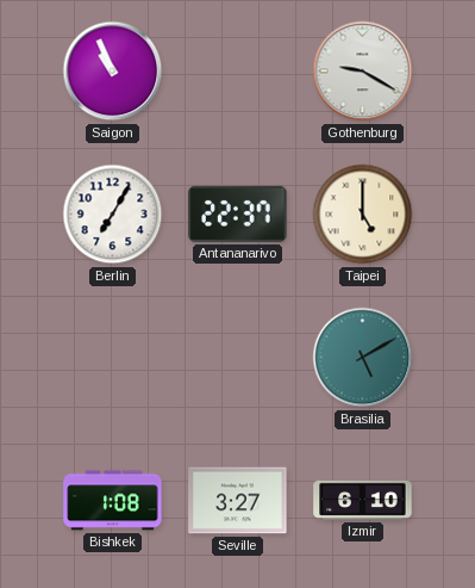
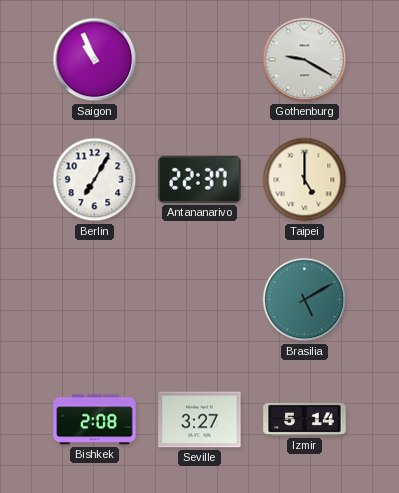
Bishkek: 1:08 -> 2:08
Izmir: 6:10 -> 5:14
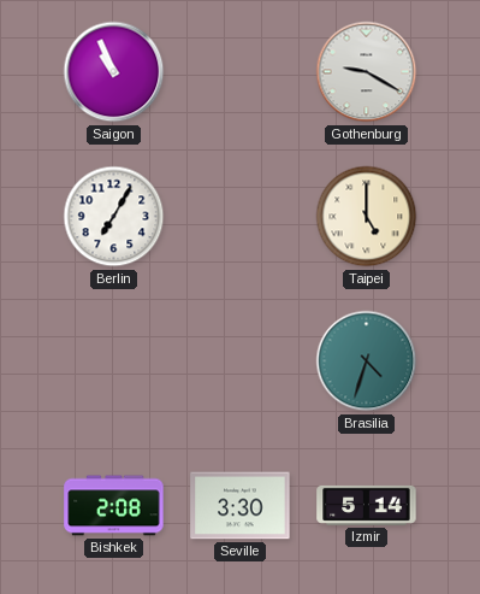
Antananarivo: 22:37 -> none
Brasilia: 5:10 -> 4:33
Seville: 3:27 -> 3:30
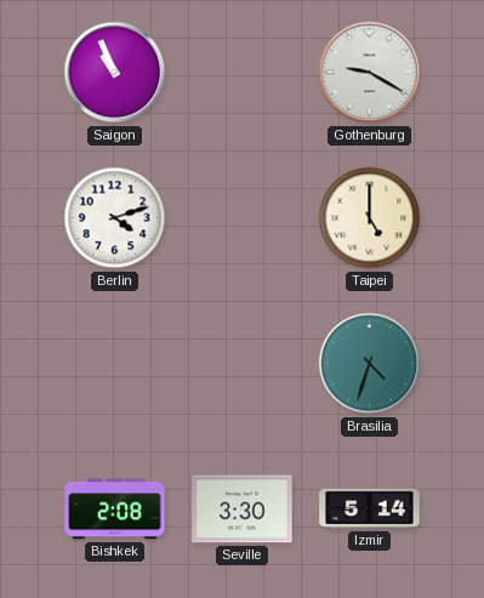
Berlin: 7:05 -> 4:12
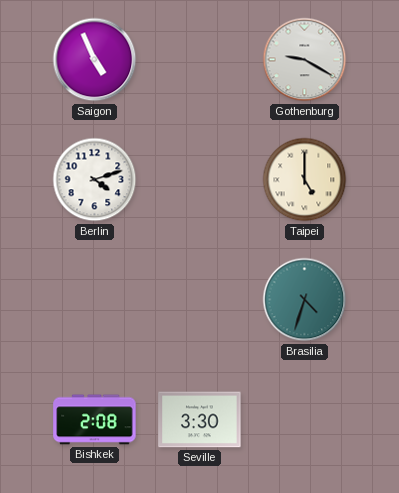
Saigon: 10:56 -> 4:56
Izmir: 5:14 -> none
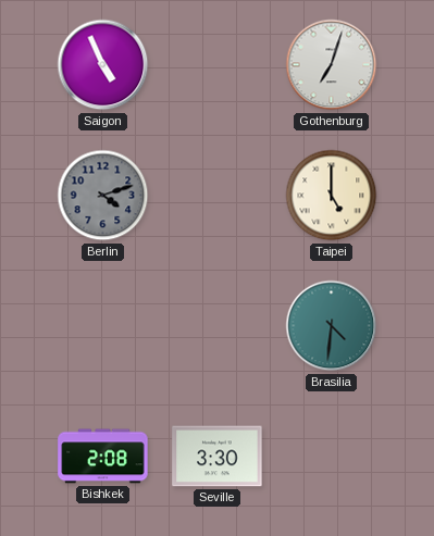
Gothenburg: 9:20 -> 7:03
Berlin dial: white -> grey
Brasilia: 4:33 -> 4:31
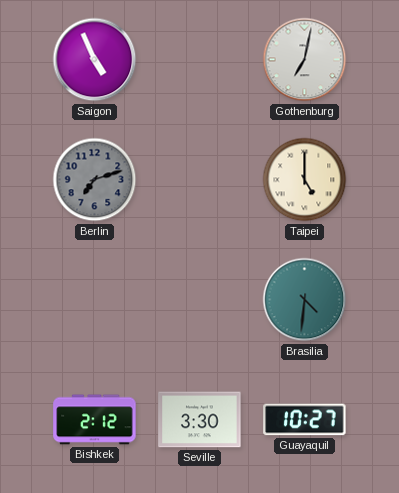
Gothenburg: 7:03 -> 7:02
Berlin: 4:12 -> 7:12
Bishkek: 2:08 -> 2:12
Guayaquil: none -> 10:27
